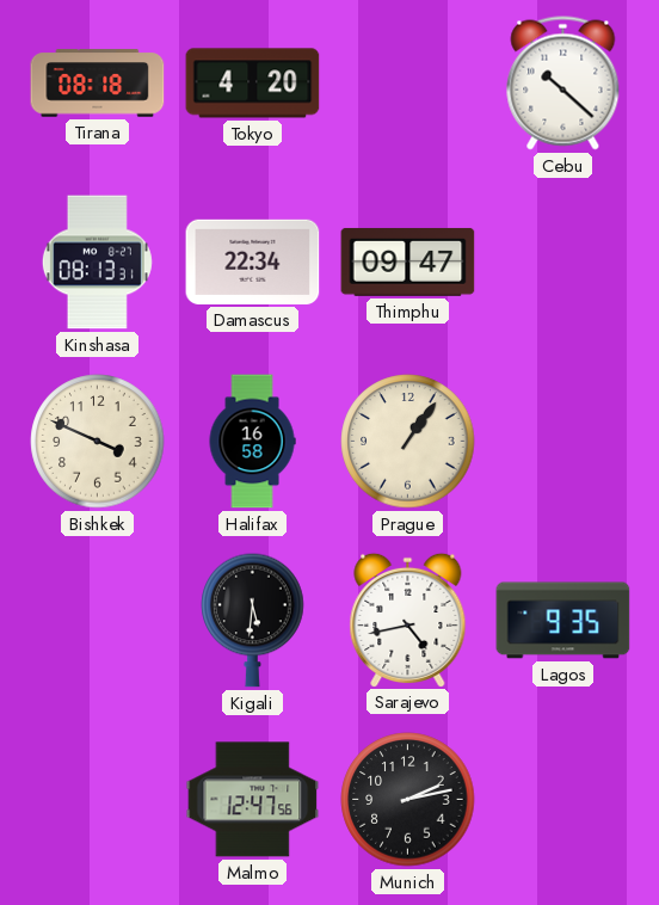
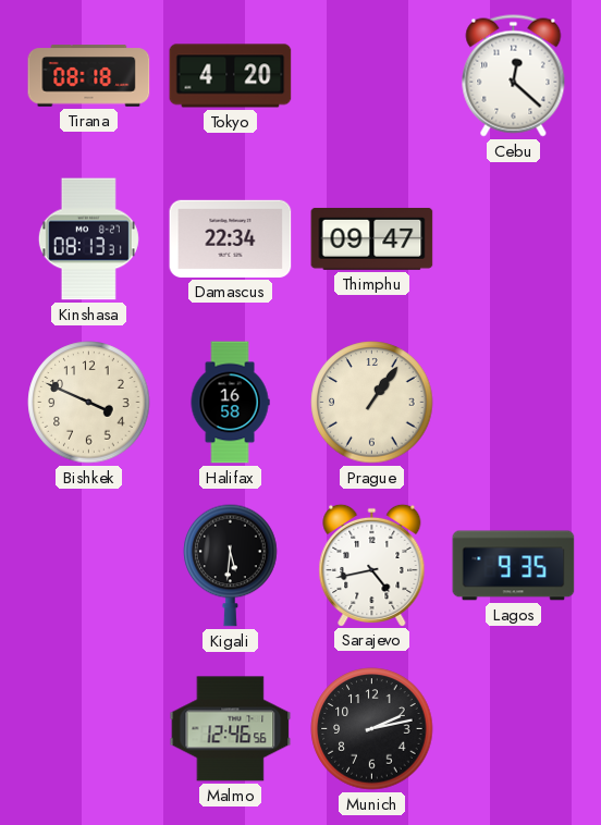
Cebu: 10:22 -> 12:22
Malmo: 12:47 -> 12:46
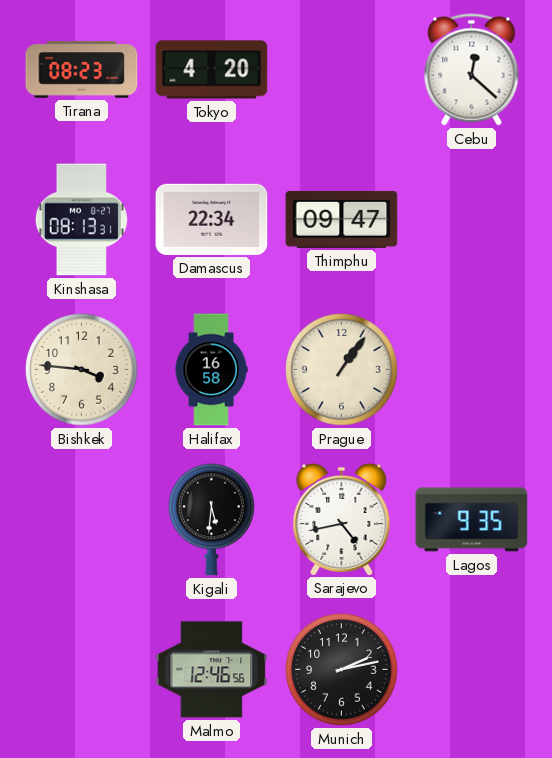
Tirana: 08:18 -> 08:23
Bishkek: 3:49 -> 3:46
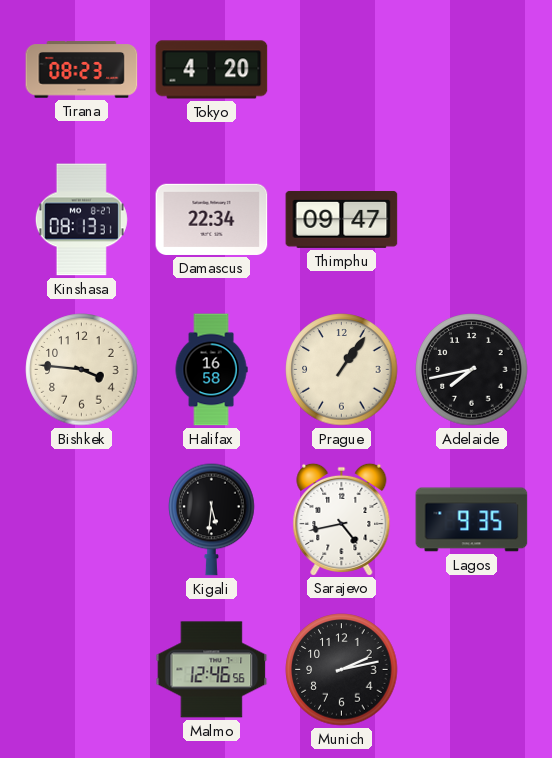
Cebu: 12:22 -> none
Adelaide: none -> 7:43
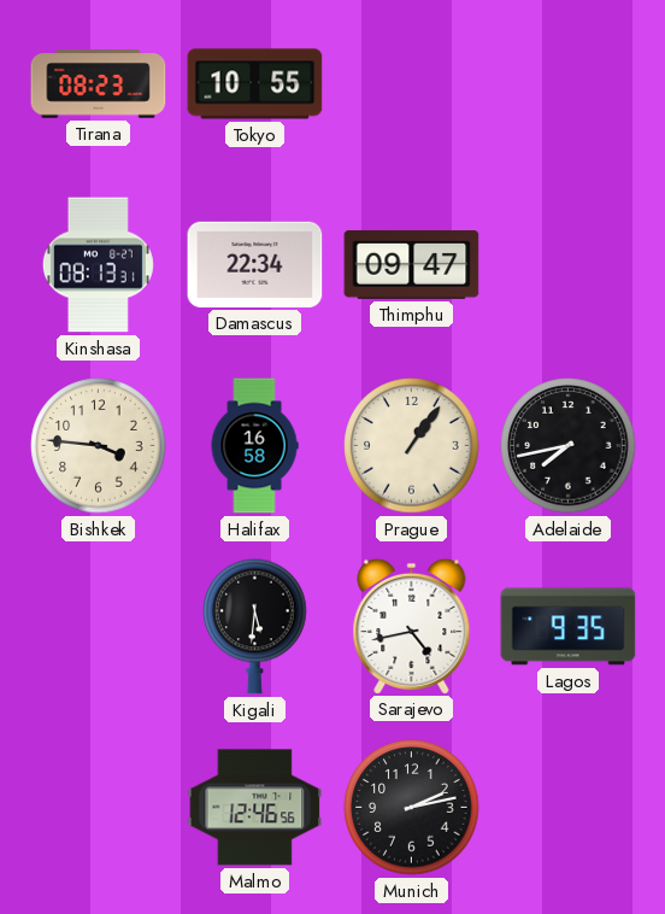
Tokyo: 4:20 -> 10:55
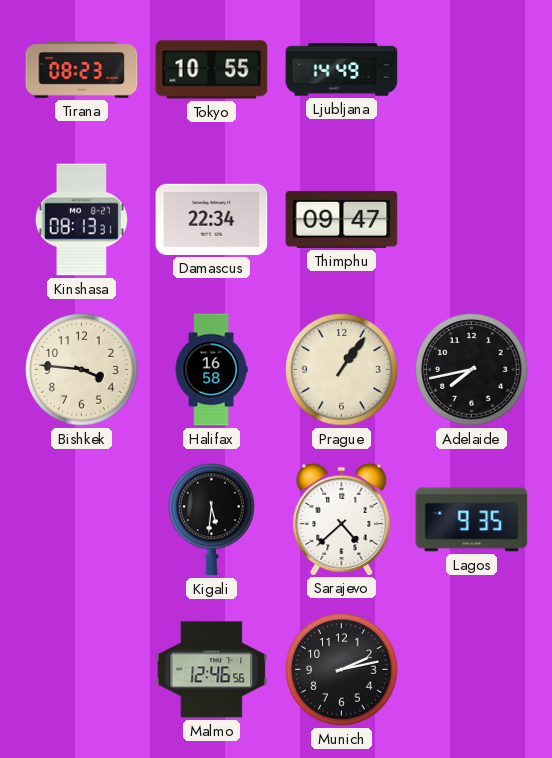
Ljubljana: none -> 14:49
Sarajevo: 4:43 -> 4:38
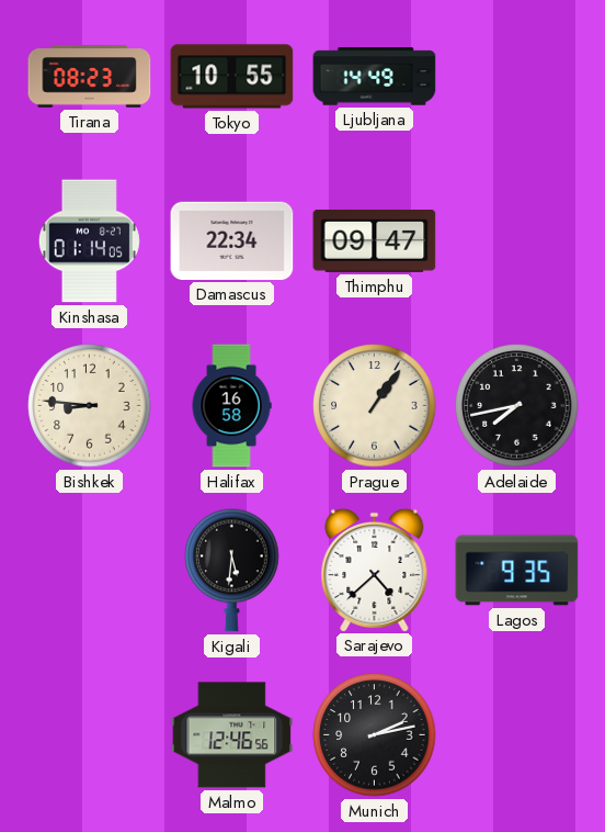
Kinshasa: 08:13 -> 01:14
Bishkek: 3:46 -> 8:46
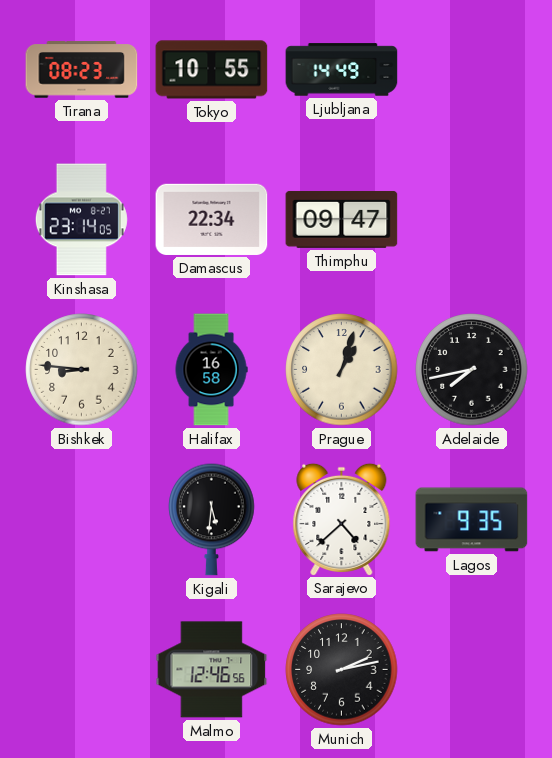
Kinshasa: 01:14 -> 23:14
Prague: 1:06 -> 1:03
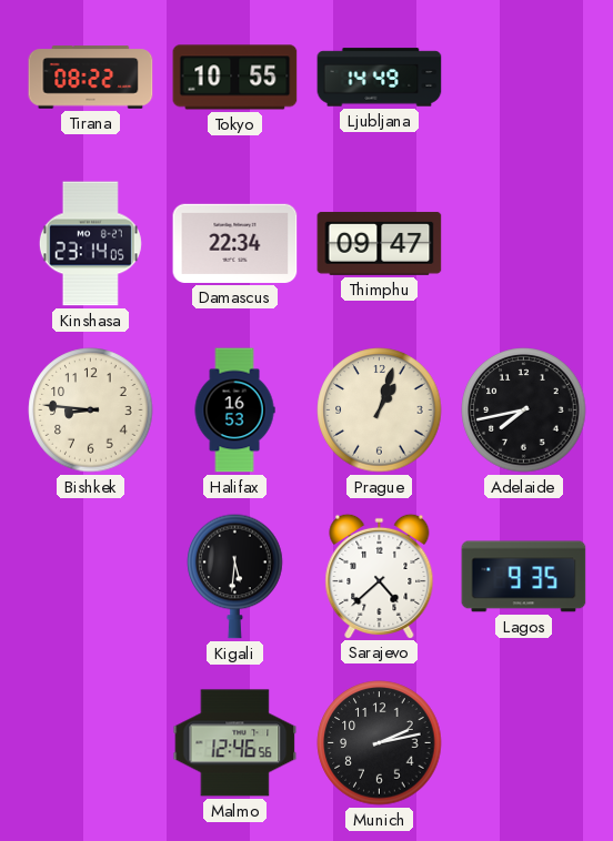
Tirana: 08:23 -> 08:22
Halifax: 16:58 -> 16:53
